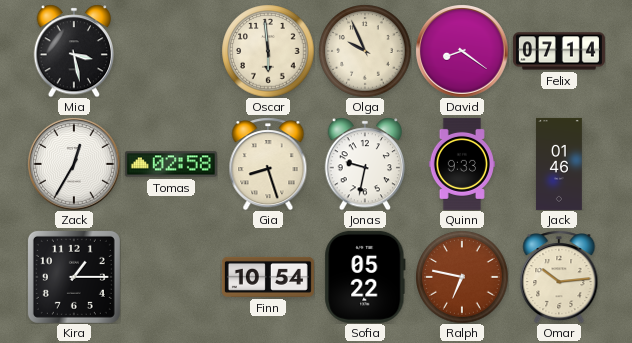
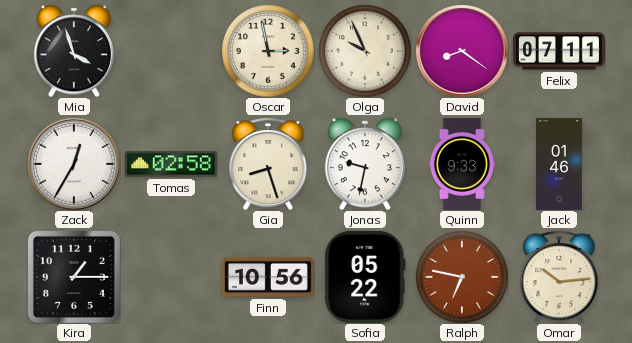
Mia: 3:28 -> 3:57
Oscar: 5:59 -> 2:58
Felix: 07:14 -> 07:11
Finn: 10:54 -> 10:56
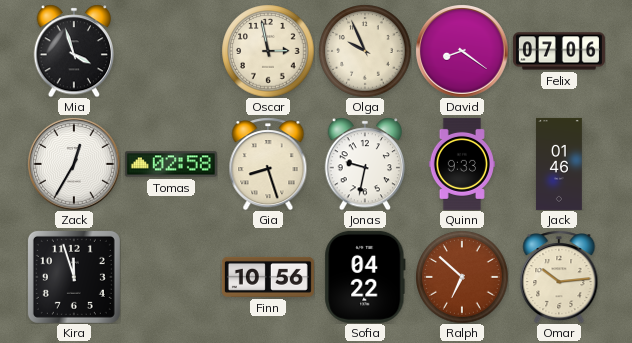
Felix: 07:11 -> 07:06
Kira: 1:15 -> 11:57
Sofia: 05:22 -> 04:22
Ralph: 6:47 -> 6:52
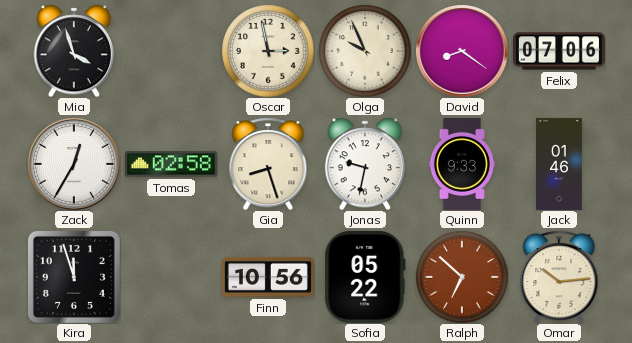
Sofia: 04:22 -> 05:22
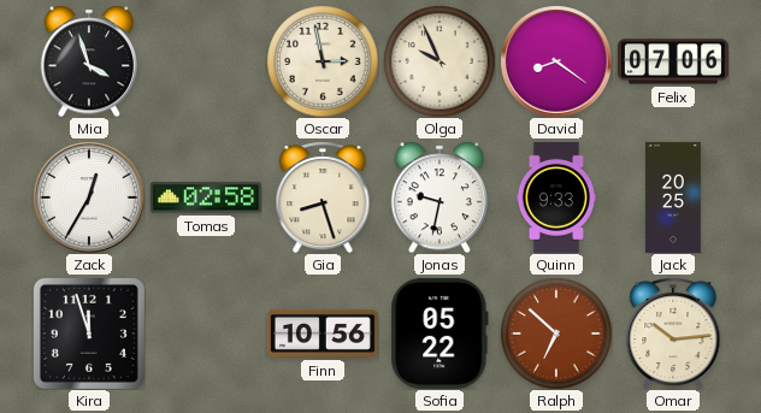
Jack: 01:46 -> 20:25
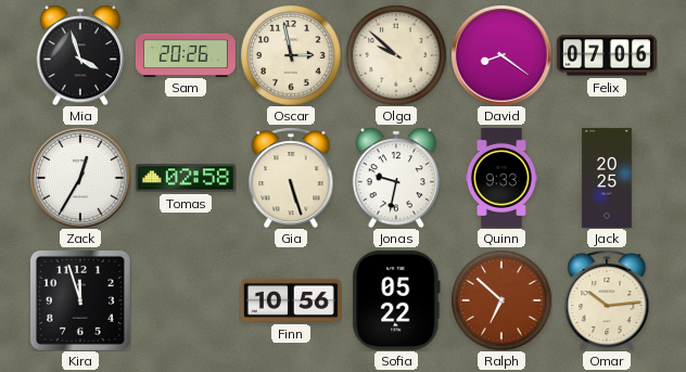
Sam: none -> 20:26
Olga: 9:56 -> 9:52
Gia: 8:27 -> 5:27
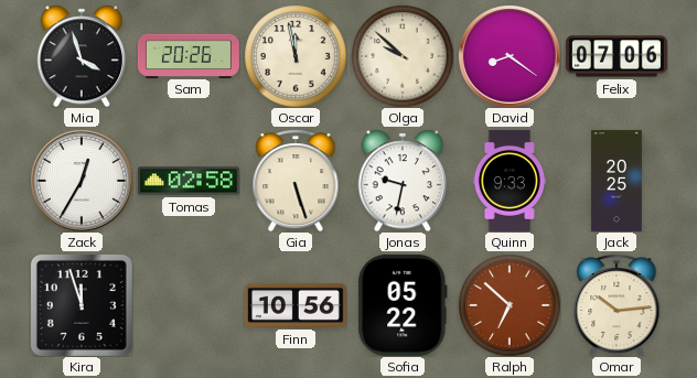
Oscar: 2:58 -> 11:58
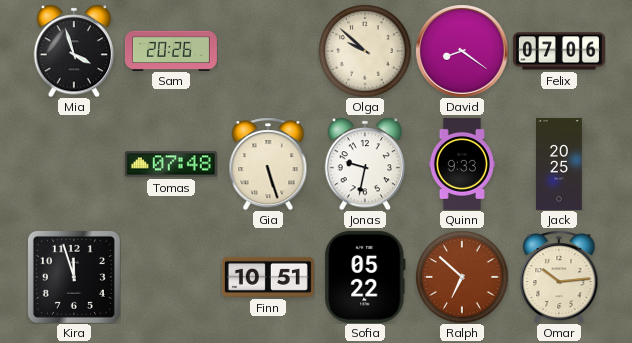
Oscar: 11:58 -> none
Zack: 12:35 -> none
Tomas: 02:58 -> 07:48
Finn: 10:56 -> 10:51
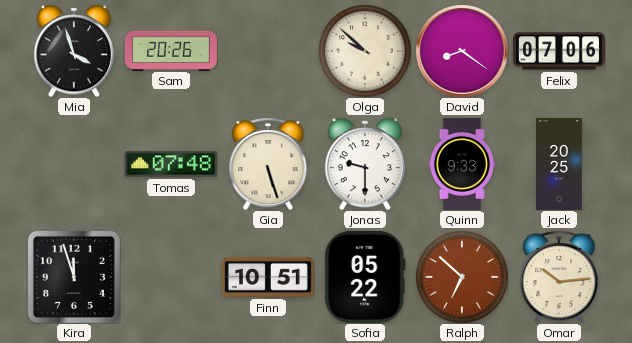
Jonas: 9:32 -> 9:30
